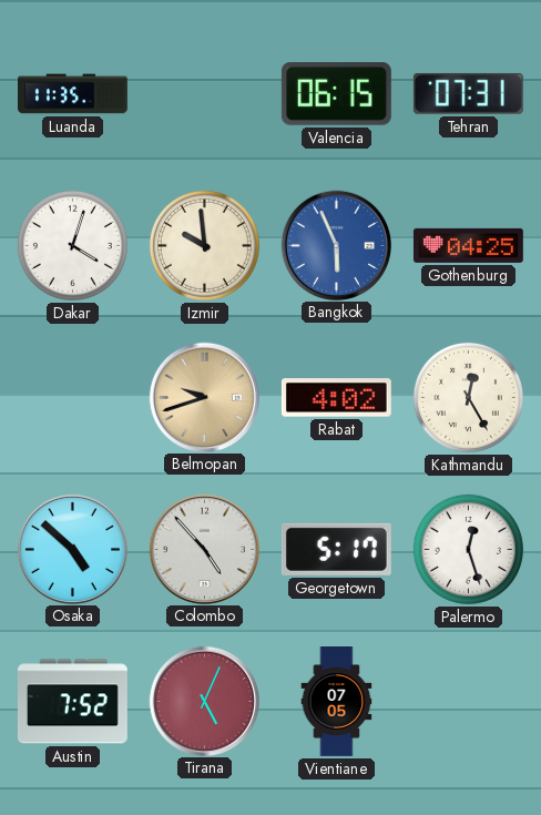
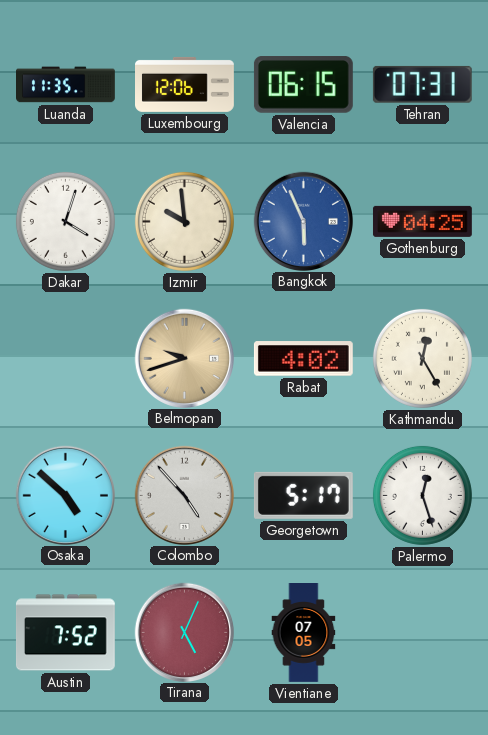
Luxembourg: none -> 12:06
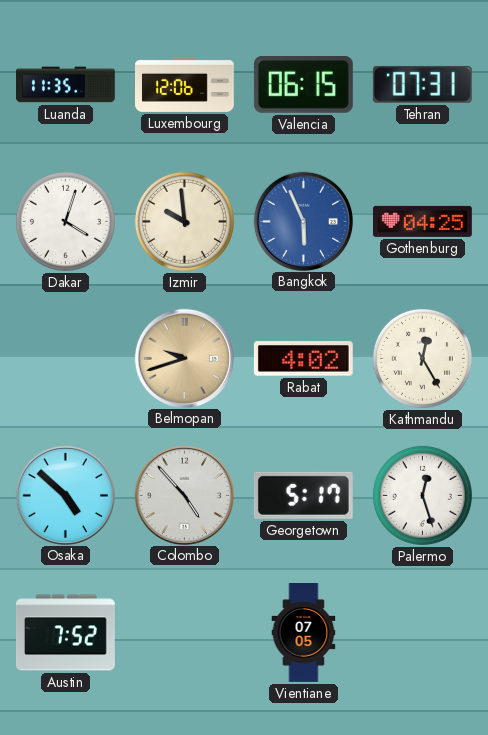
Tirana: 5:04 -> none
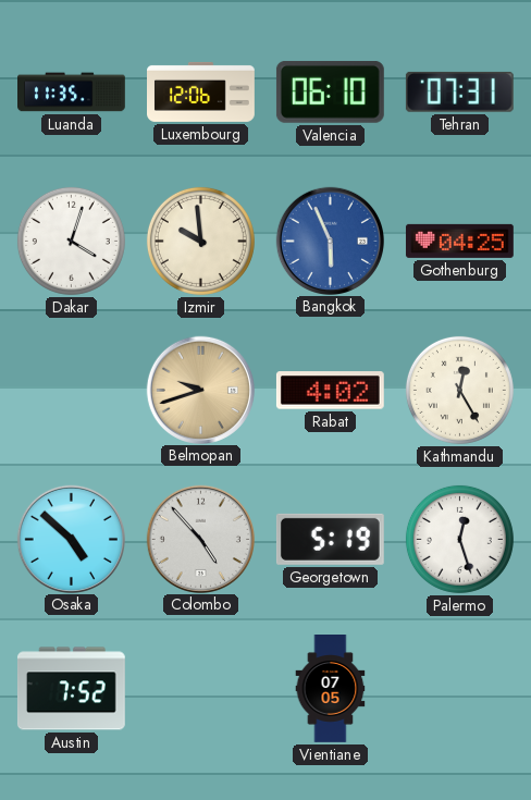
Valencia: 06:15 -> 06:10
Georgetown: 5:17 -> 5:19
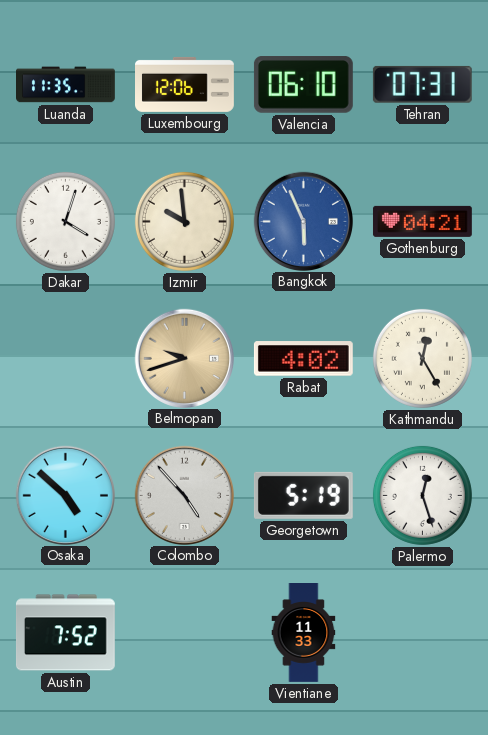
Gothenburg: 04:25 -> 04:21
Vientiane: 07:05 -> 11:33
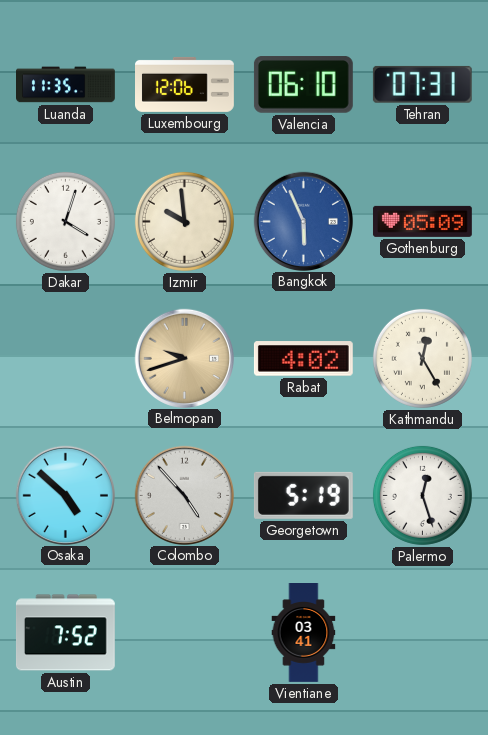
Gothenburg: 04:21 -> 05:09
Vientiane: 11:33 -> 03:41
